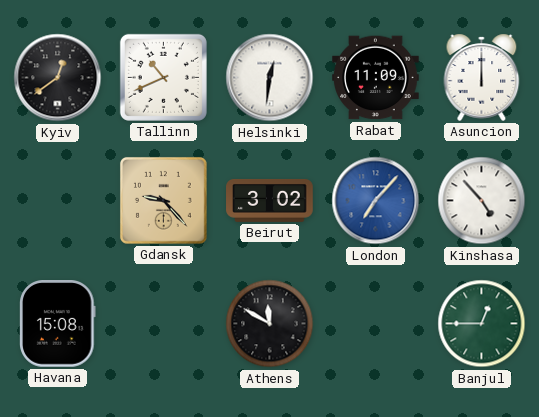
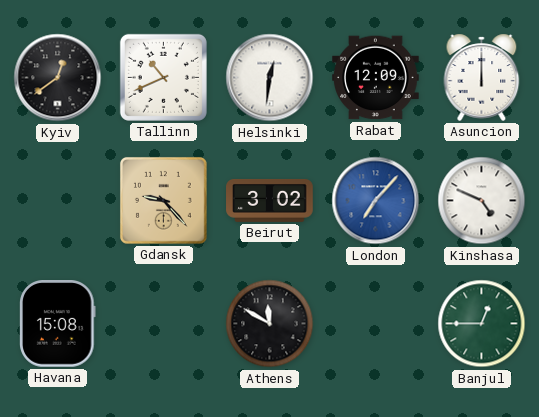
Rabat: 11:09 -> 12:09
Kinshasa: 4:53 -> 4:49
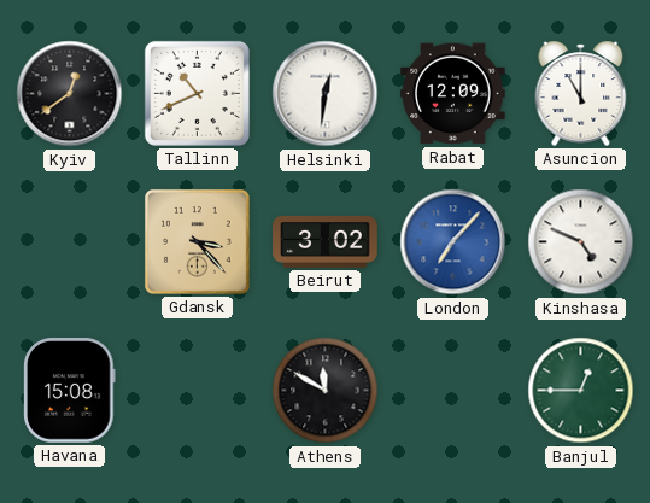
Asuncion: 12:00 -> 11:00
Gdansk: 9:23 -> 3:23
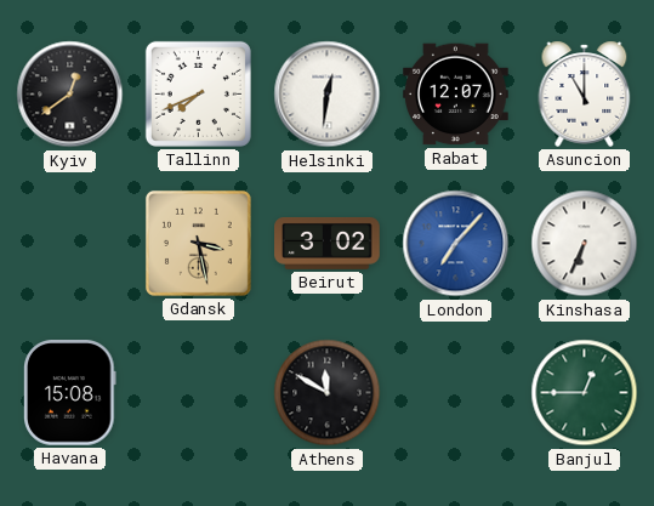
Tallinn: 10:41 -> 7:41
Rabat: 12:09 -> 12:07
Gdansk: 3:23 -> 3:28
Kinshasa: 4:49 -> 6:34
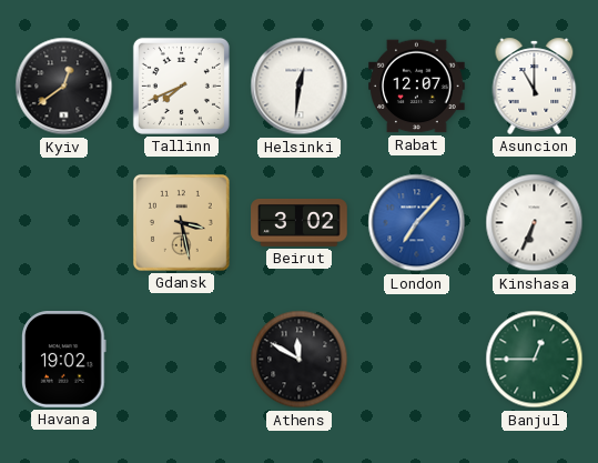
Havana: 15:08 -> 19:02
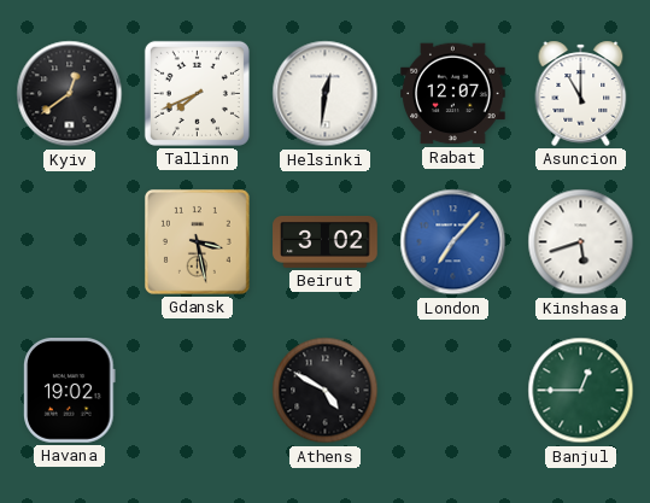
Kinshasa: 6:34 -> 5:42
Athens: 11:50 -> 4:50
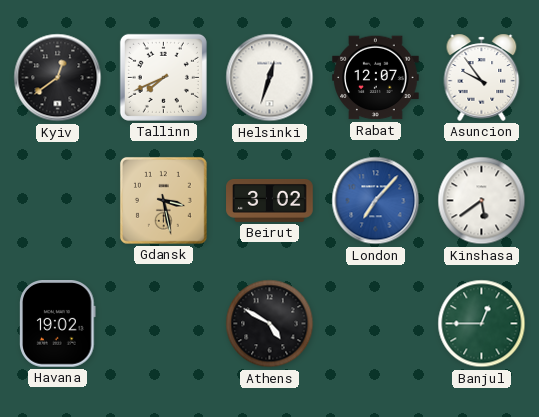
Helsinki: 12:31 -> 12:33
Asuncion: 11:00 -> 9:54
Kinshasa: 5:42 -> 5:39
